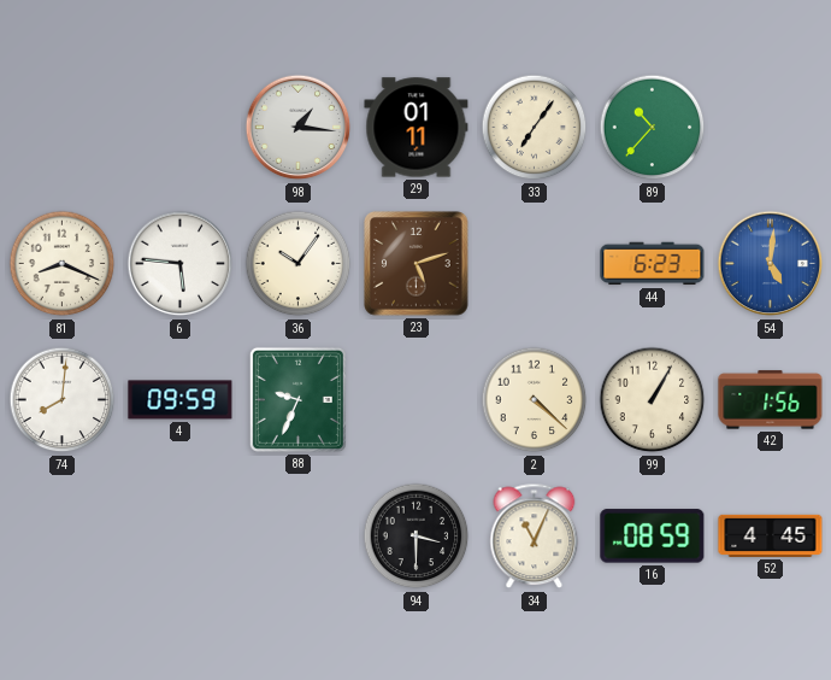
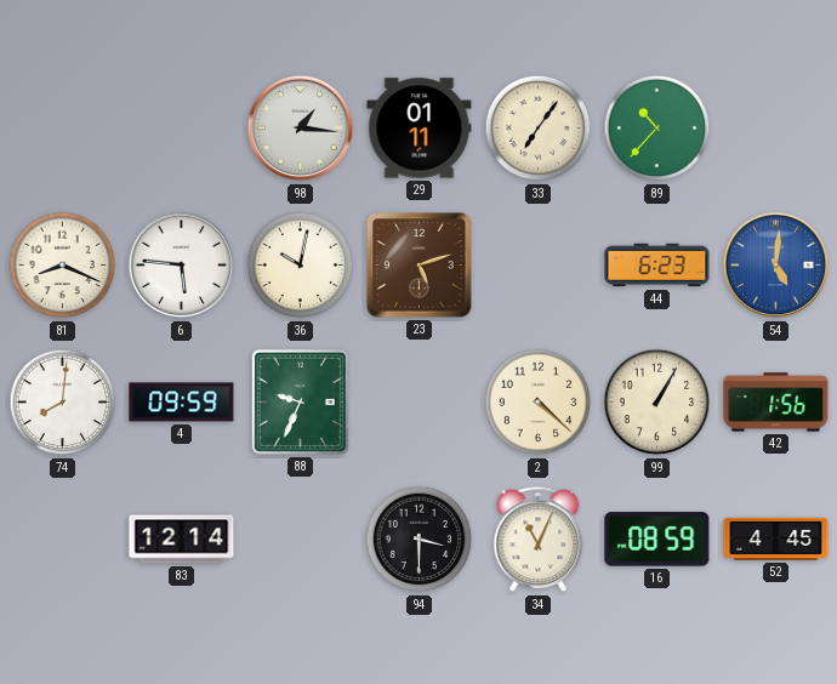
36: 10:06 -> 10:02
83: none -> 12:14
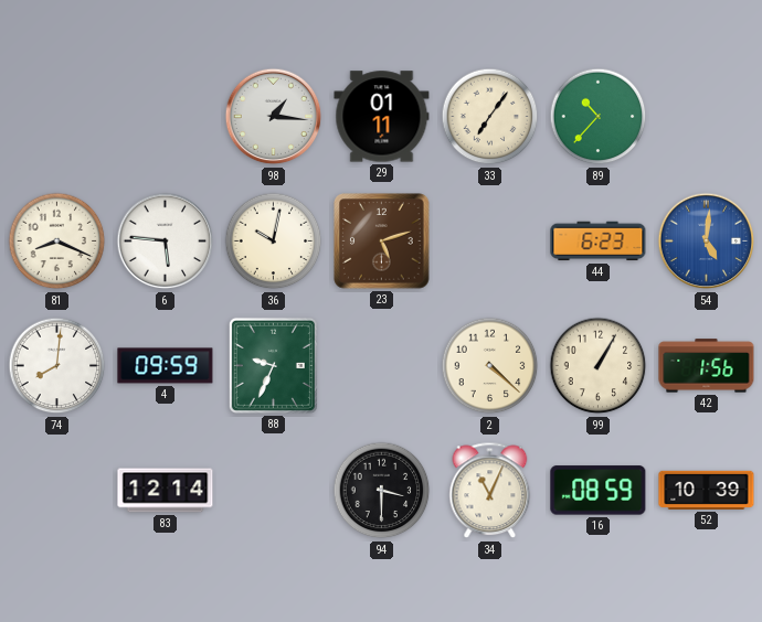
52: 4:45 -> 10:39
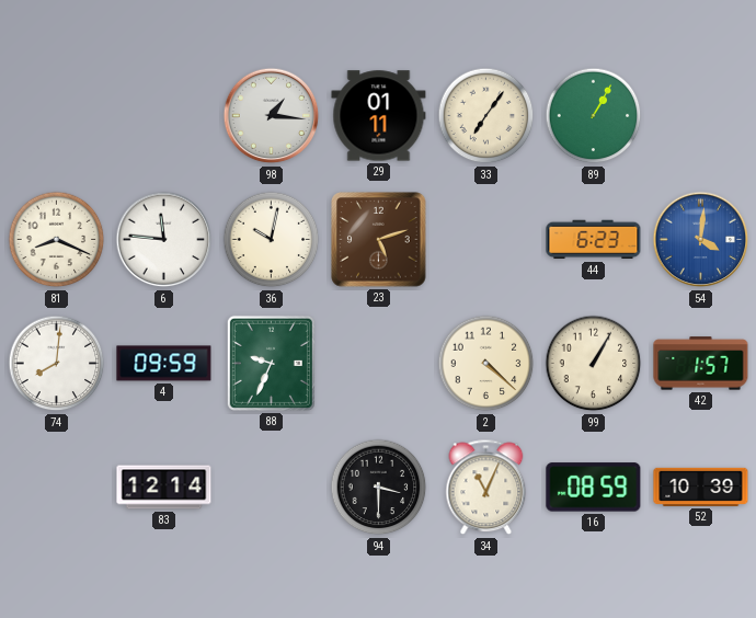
89: 10:37 -> 1:05
6: 5:46 -> 11:46
54: 5:01 -> 4:01
42: 1:56 -> 1:57
